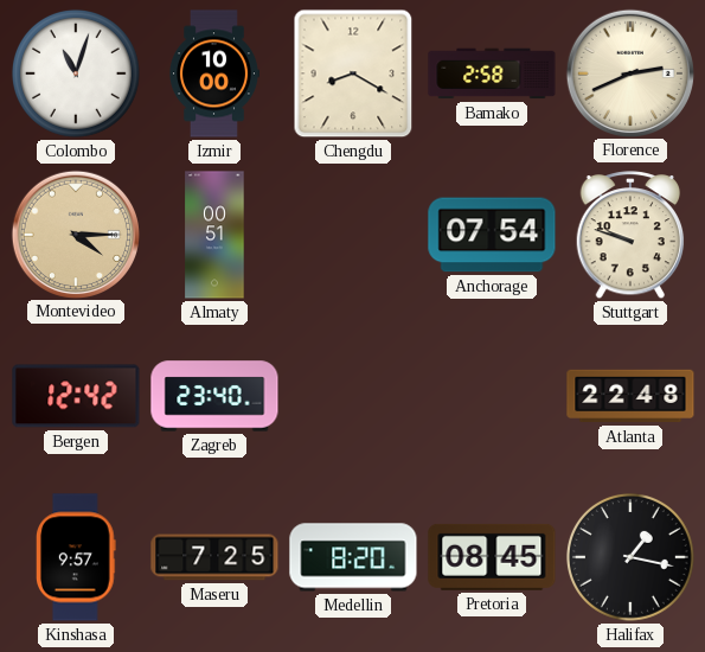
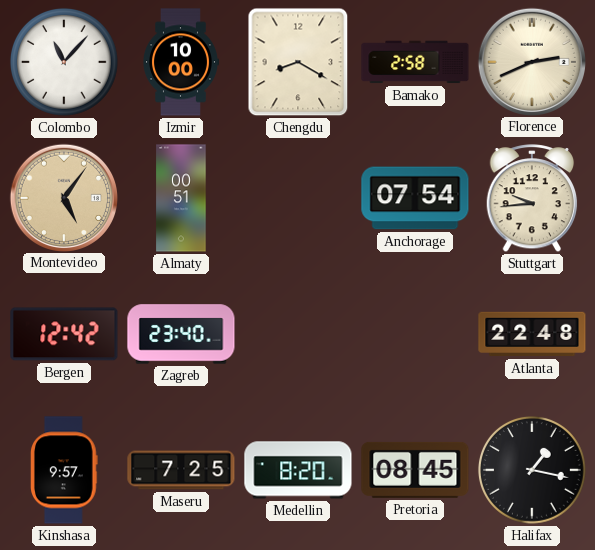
Colombo: 11:03 -> 11:07
Montevideo: 4:15 -> 5:06
Stuttgart: 9:48 -> 9:44
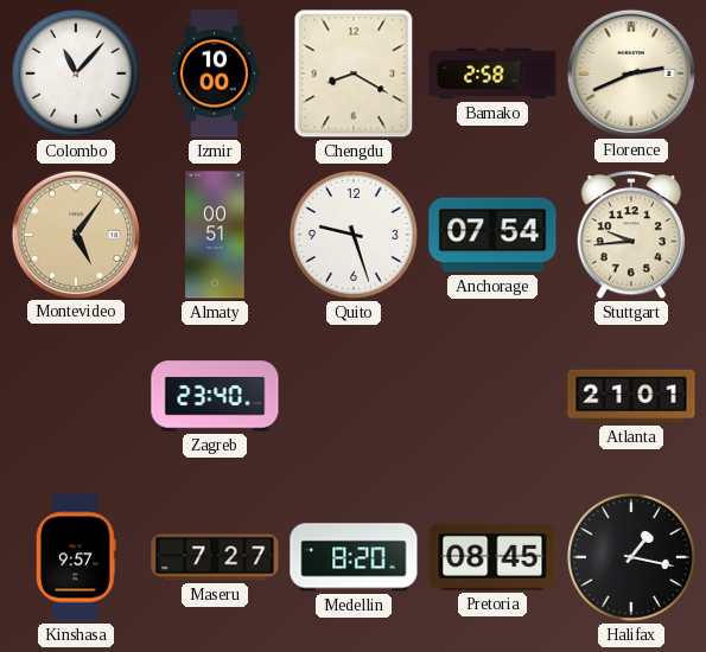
Quito: none -> 9:27
Bergen: 12:42 -> none
Atlanta: 22:48 -> 21:01
Maseru: 7:25 -> 7:27
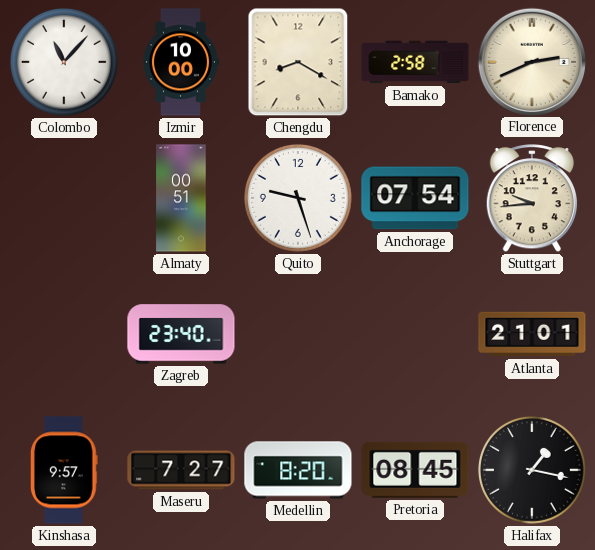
Montevideo: 5:06 -> none
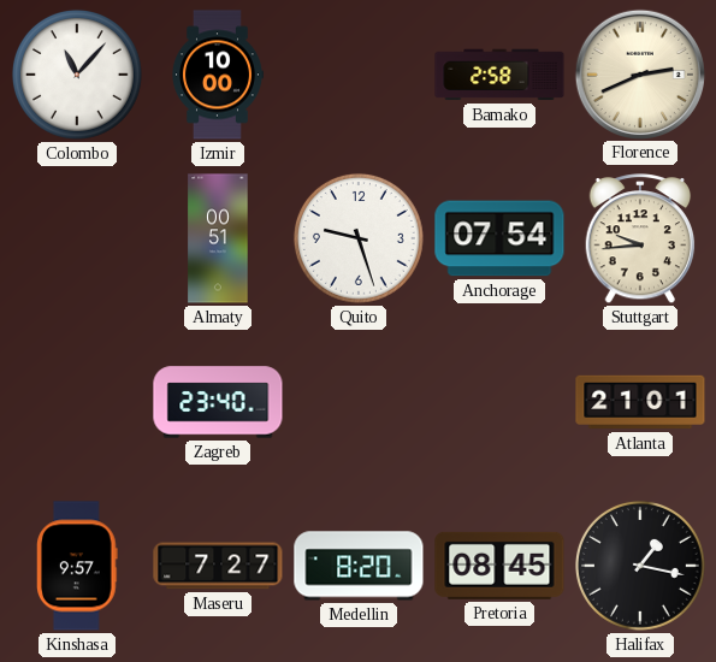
Chengdu: 8:20 -> none
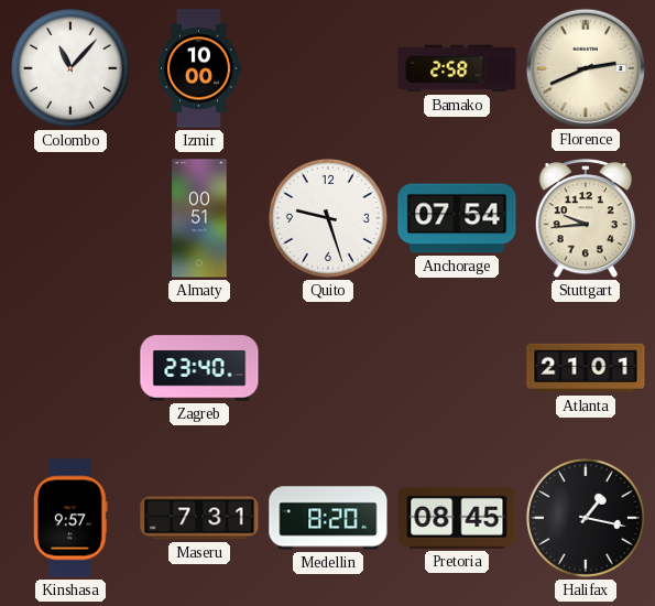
Maseru: 7:27 -> 7:31
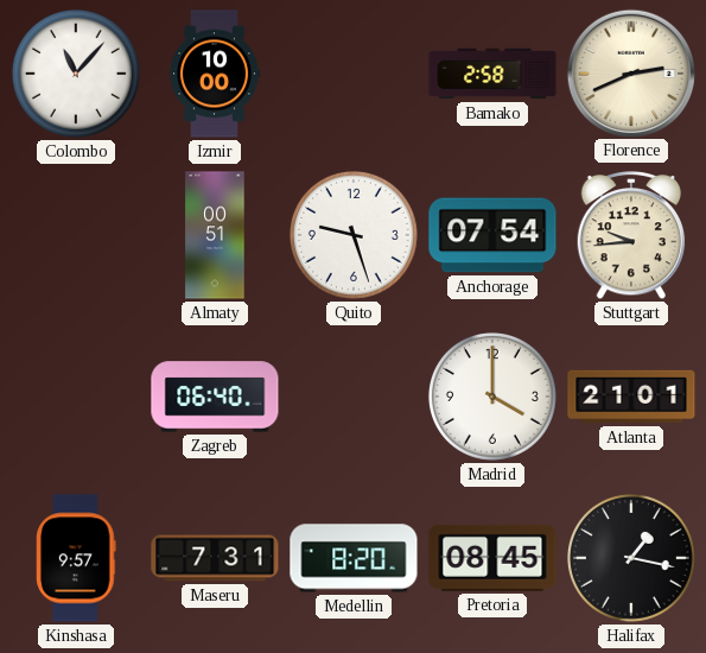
Zagreb: 23:40 -> 06:40
Madrid: none -> 4:00
